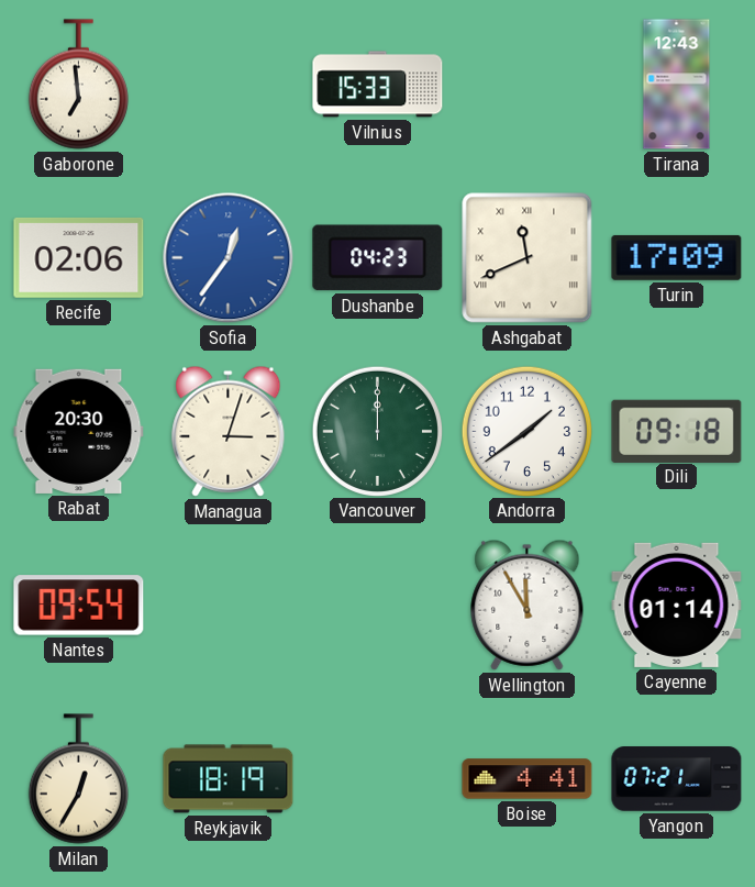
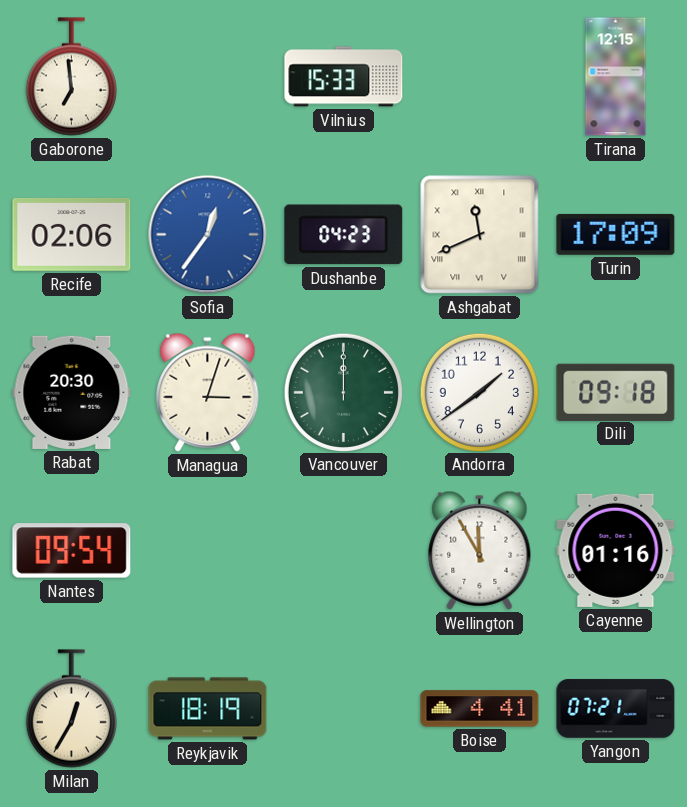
Tirana: 12:43 -> 12:15
Cayenne: 01:14 -> 01:16
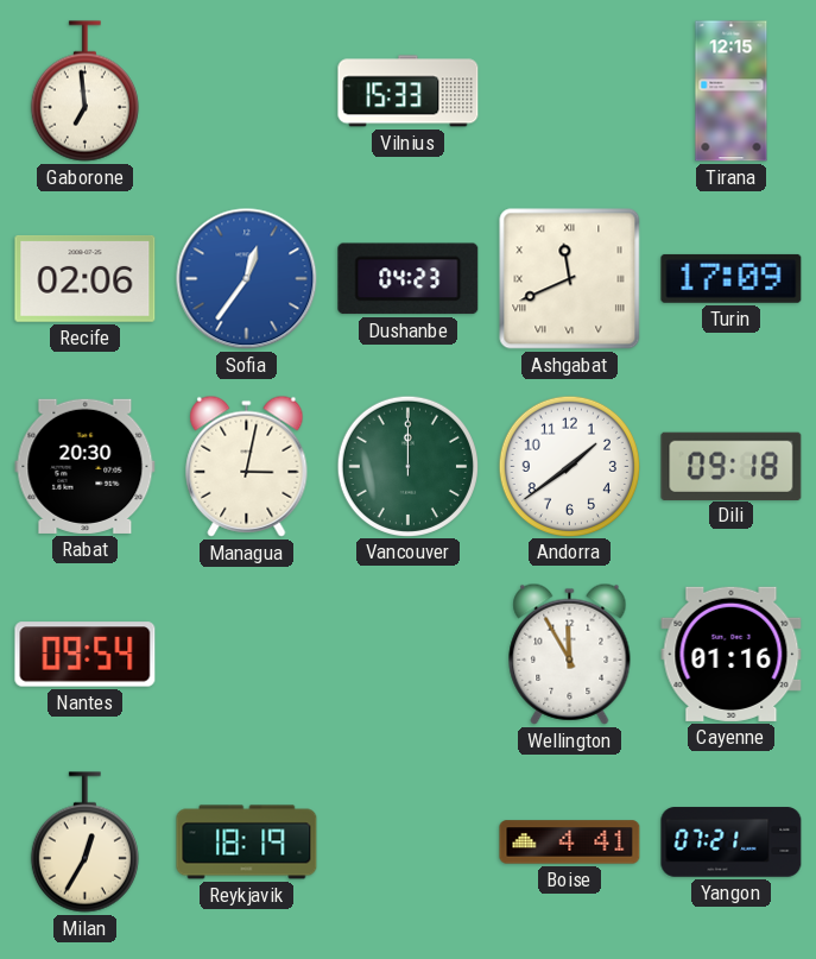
Managua: 3:03 -> 3:02
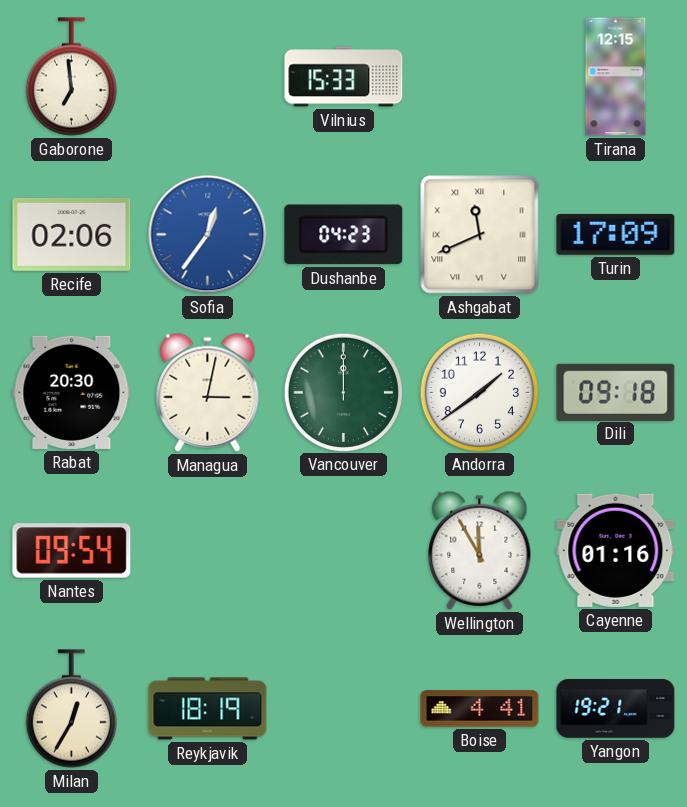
Yangon: 07:21 -> 19:21
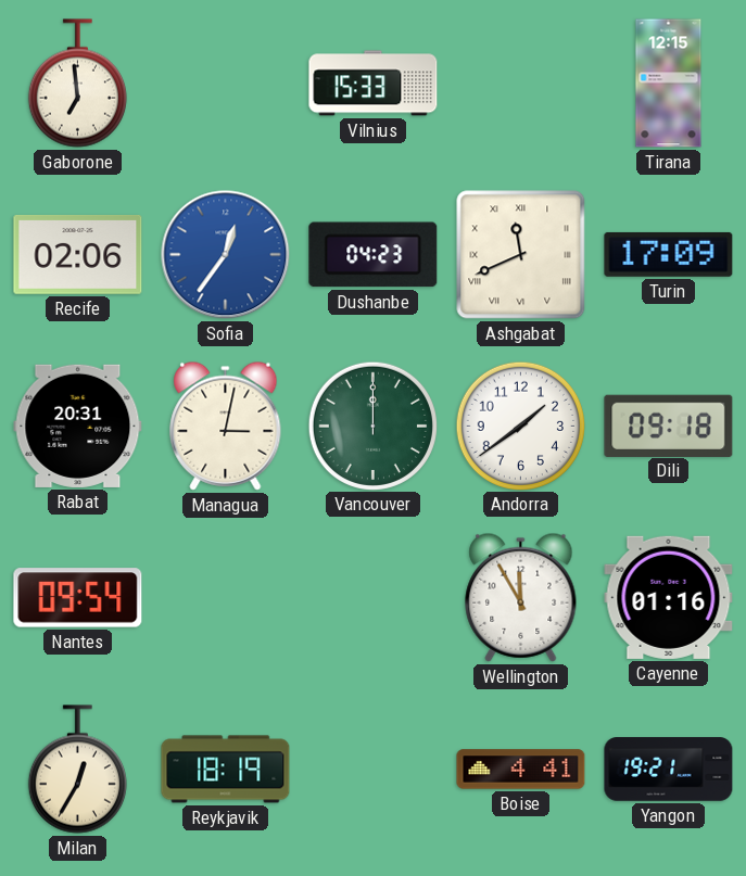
Rabat: 20:30 -> 20:31
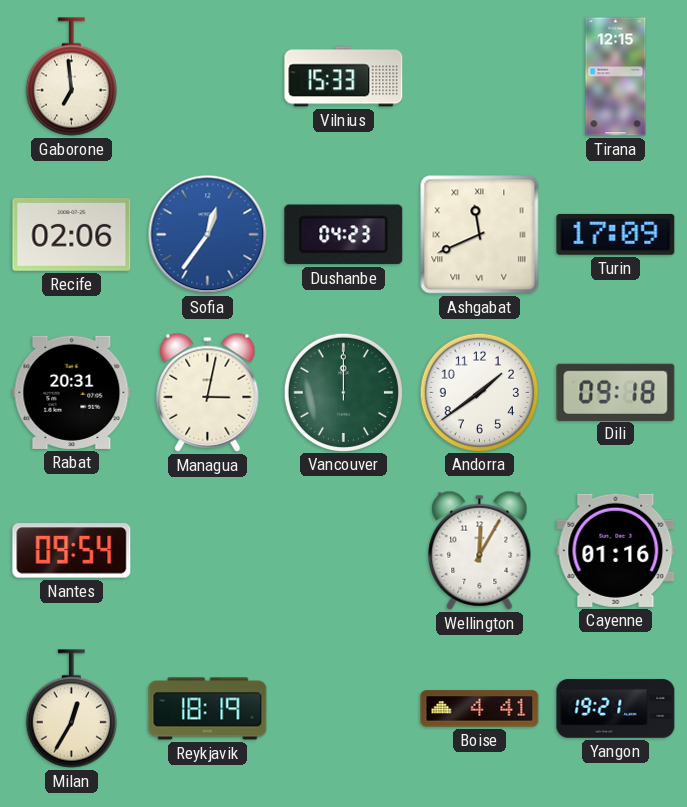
Wellington: 11:55 -> 12:05
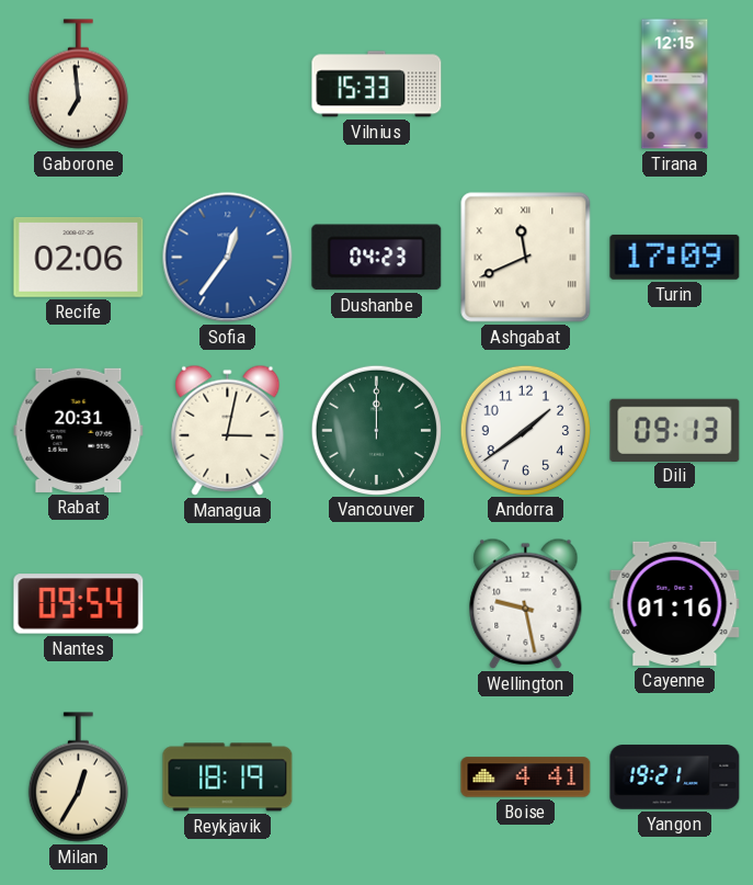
Dili: 09:18 -> 09:13
Wellington: 12:05 -> 9:28
